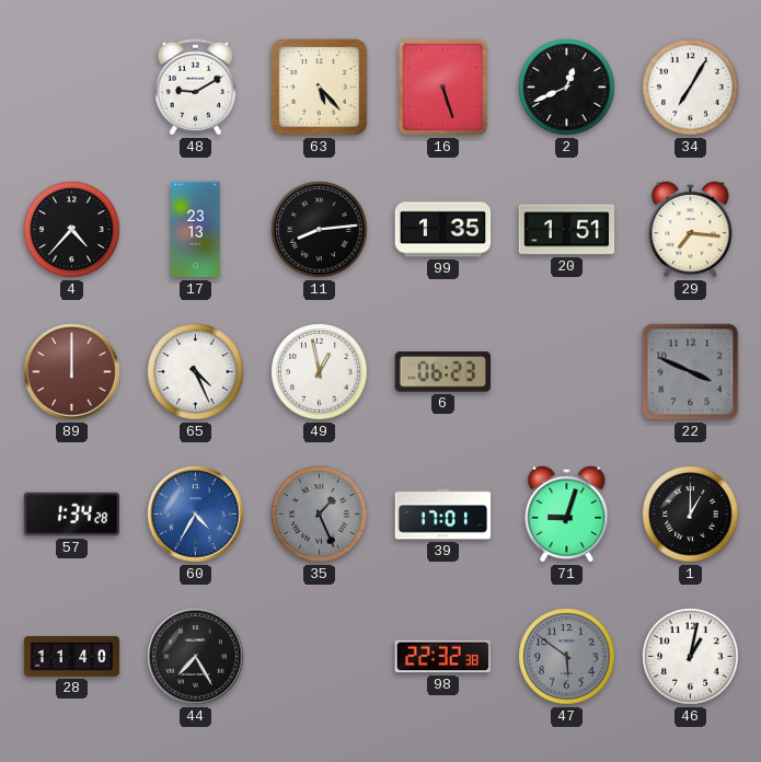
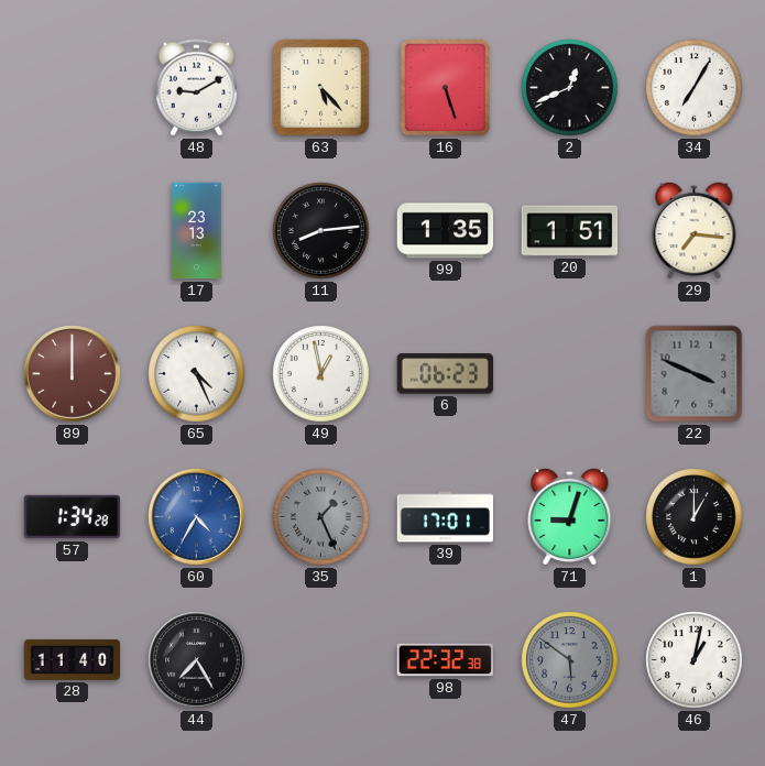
4: 4:37 -> none
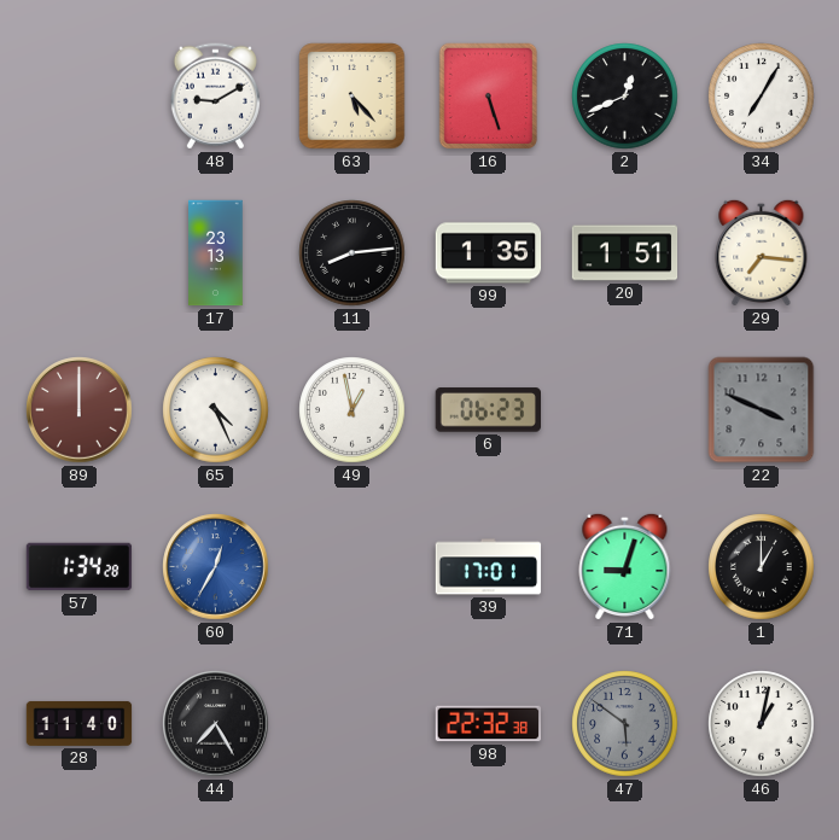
60: 4:35 -> 12:35
35: 1:26 -> none
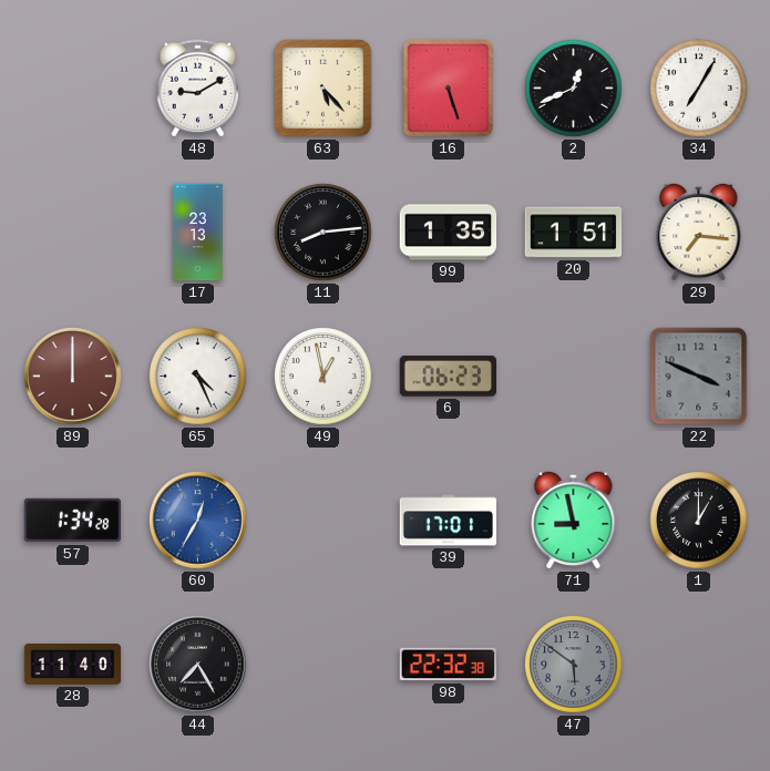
71: 9:03 -> 8:58
46: 1:02 -> none
